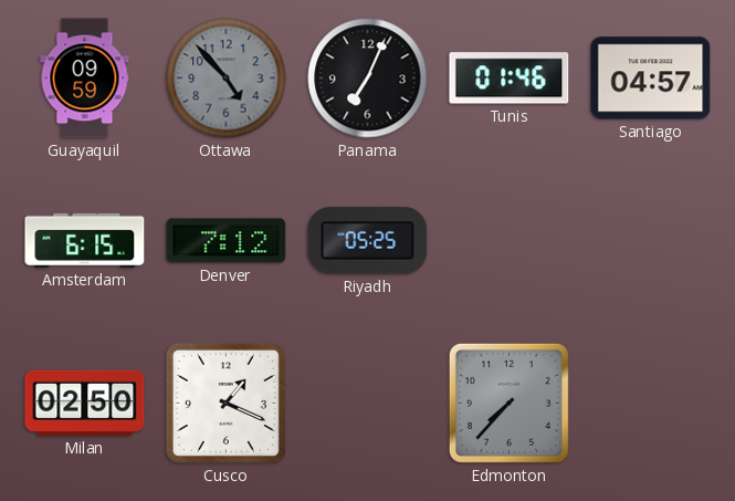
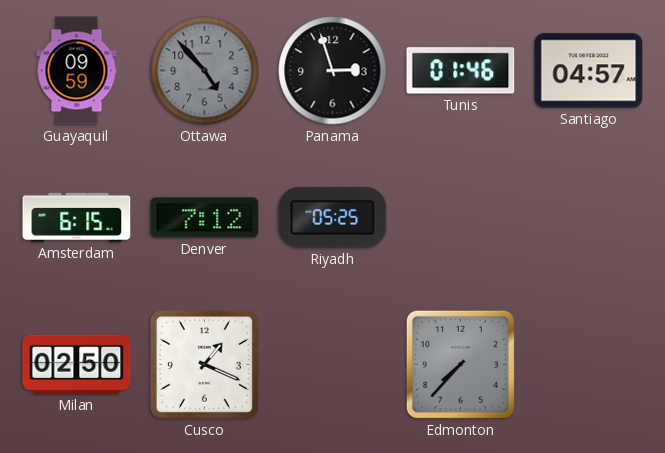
Panama: 7:04 -> 2:57
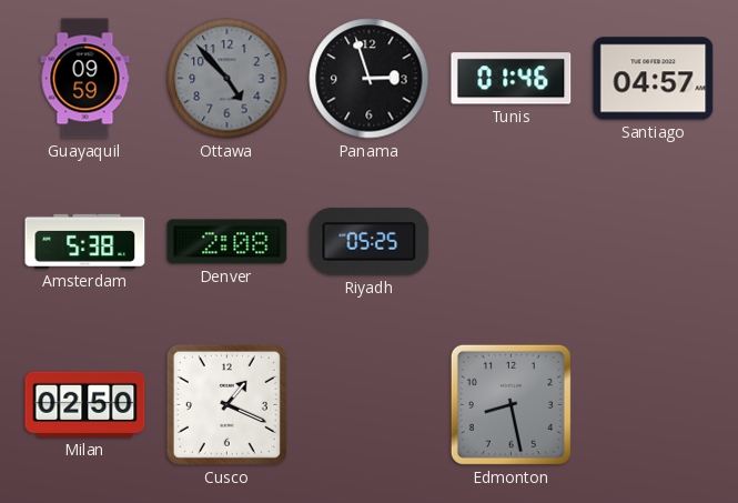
Amsterdam: 6:15 -> 5:38
Denver: 7:12 -> 2:08
Edmonton: 7:37 -> 8:28
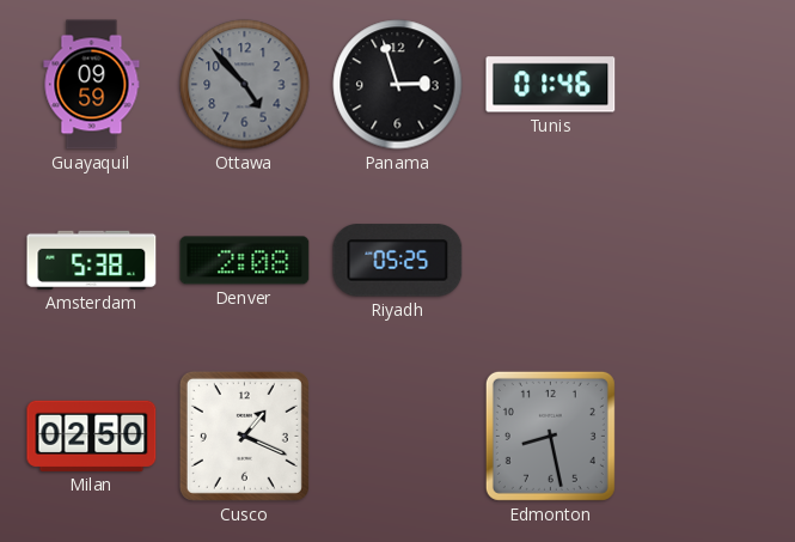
Santiago: 04:57 -> none
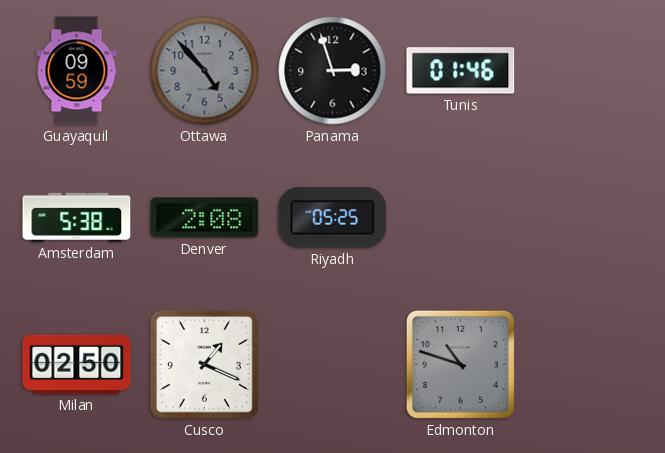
Edmonton: 8:28 -> 10:48
